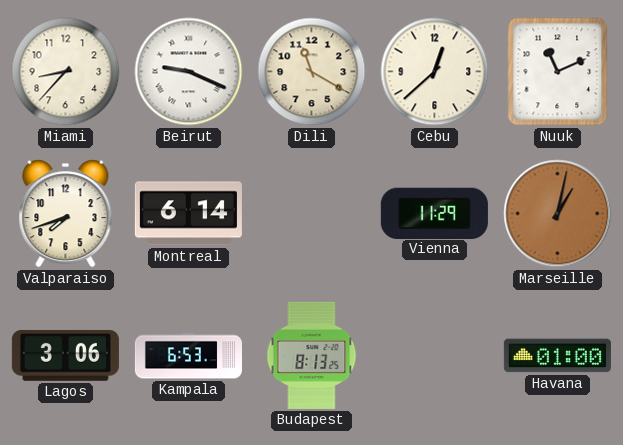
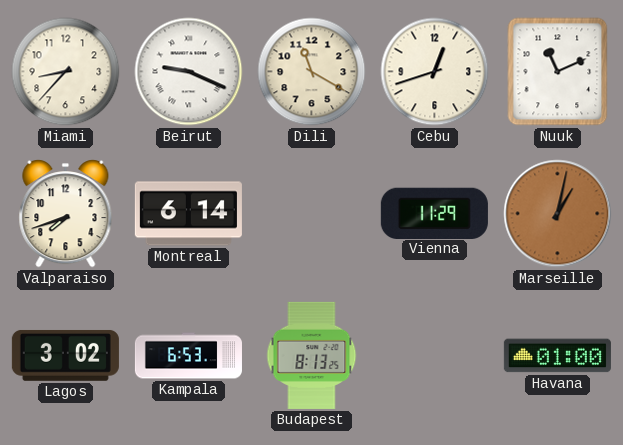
Cebu: 12:38 -> 12:42
Lagos: 3:06 -> 3:02
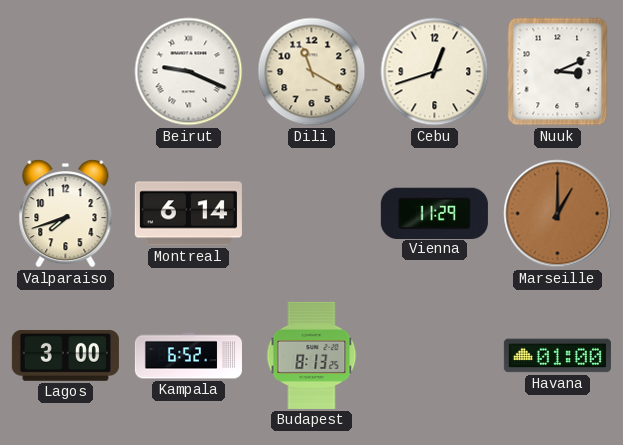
Miami: 8:37 -> none
Nuuk: 11:11 -> 3:11
Marseille: 1:02 -> 1:00
Lagos: 3:02 -> 3:00
Kampala: 6:53 -> 6:52
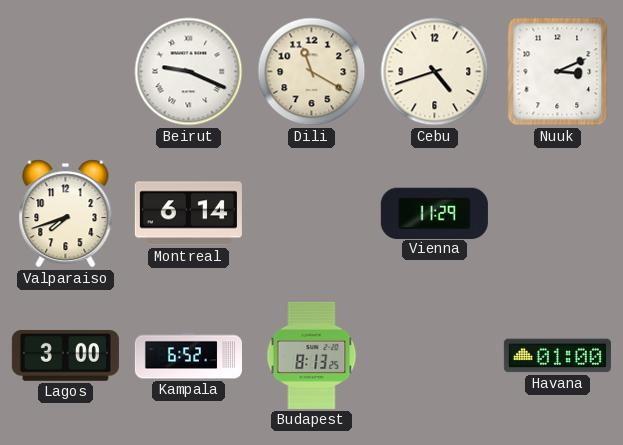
Cebu: 12:42 -> 4:42
Marseille: 1:00 -> none
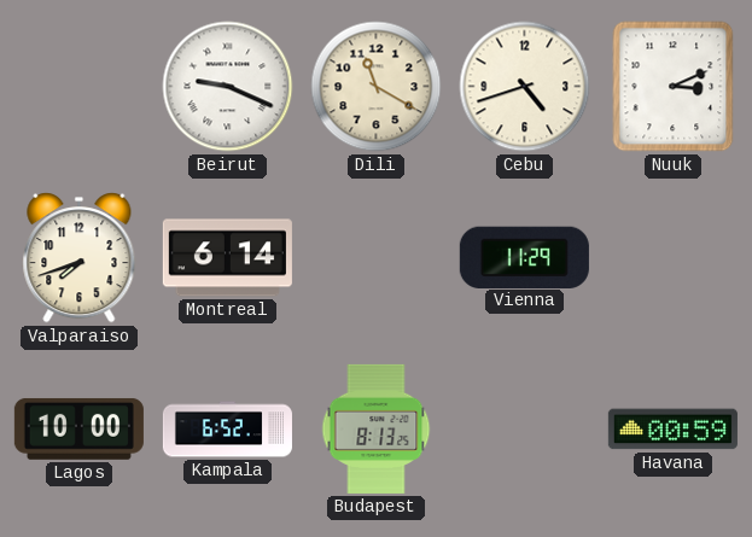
Lagos: 3:00 -> 10:00
Havana: 01:00 -> 00:59
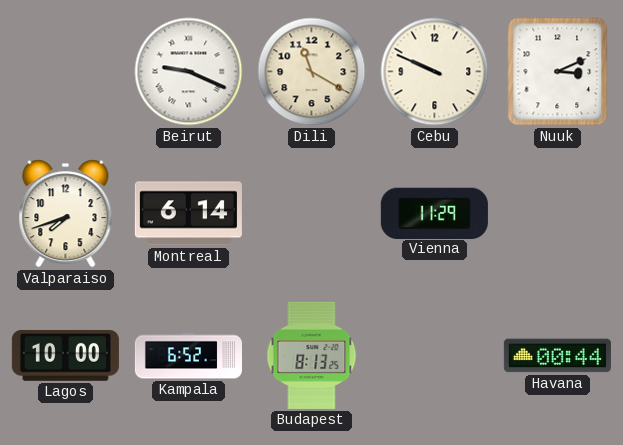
Cebu: 4:42 -> 9:49
Havana: 00:59 -> 00:44
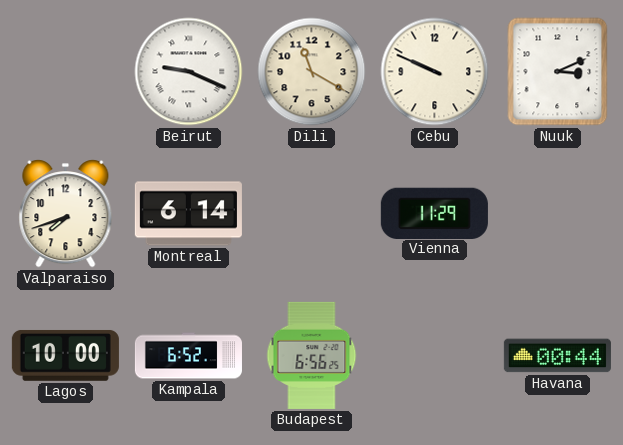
Budapest: 8:13 -> 6:56
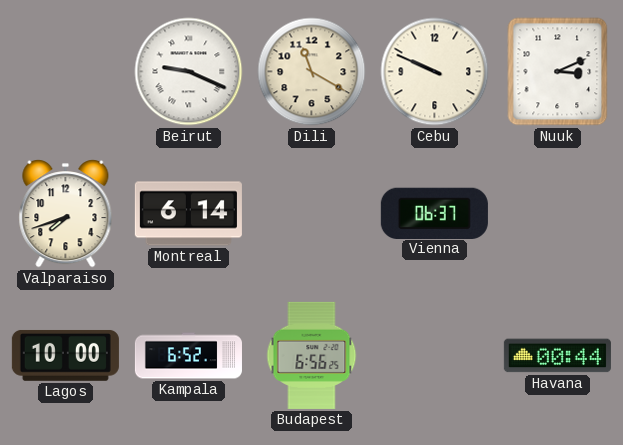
Vienna: 11:29 -> 06:37
